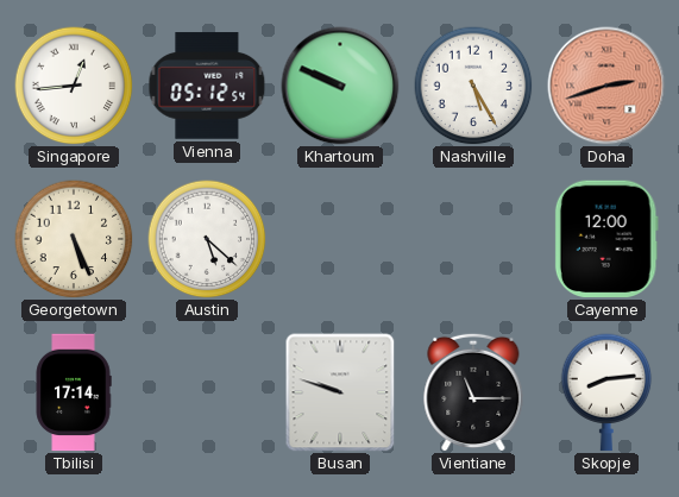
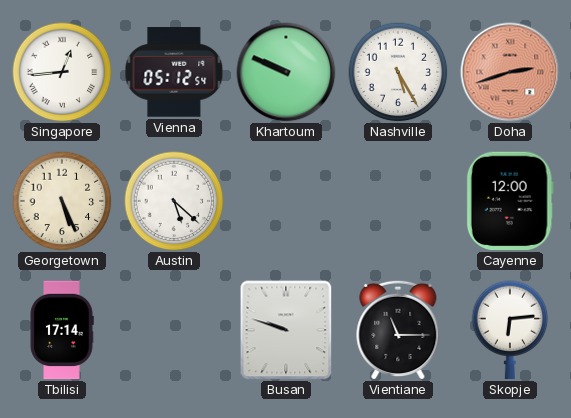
Skopje: 8:14 -> 6:14
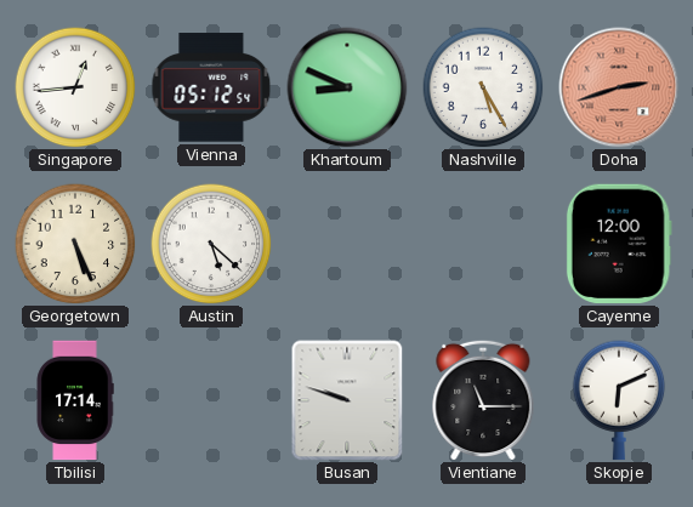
Khartoum: 9:49 -> 8:49
Skopje: 6:14 -> 6:11
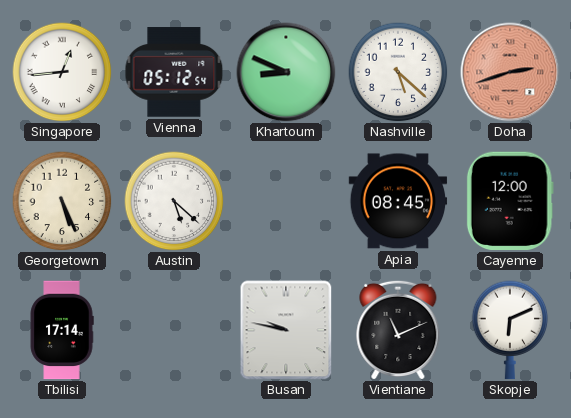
Nashville: 5:25 -> 5:22
Apia: none -> 08:45
Busan: 9:48 -> 9:47
Vientiane: 11:15 -> 11:11
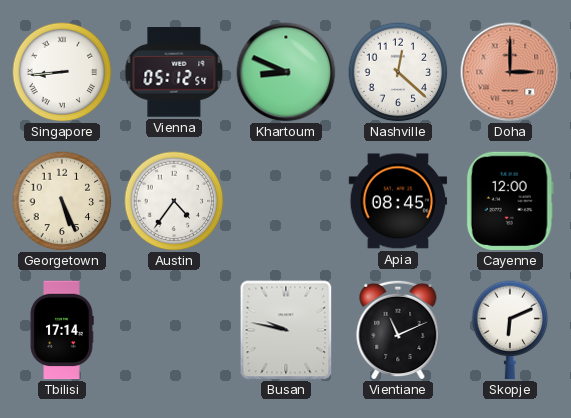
Singapore: 12:44 -> 8:44
Nashville: 5:22 -> 12:22
Doha: 2:42 -> 3:00
Austin: 5:22 -> 4:36
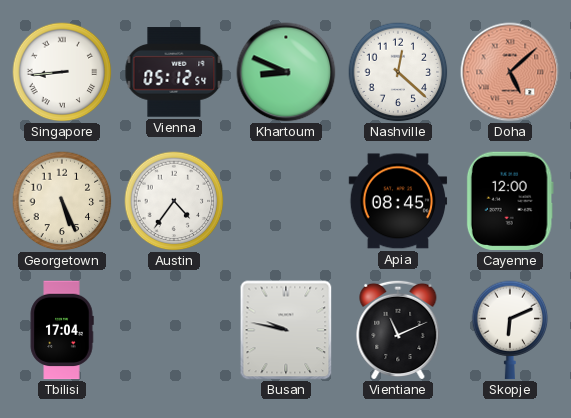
Doha: 3:00 -> 5:08
Tbilisi: 17:14 -> 17:04
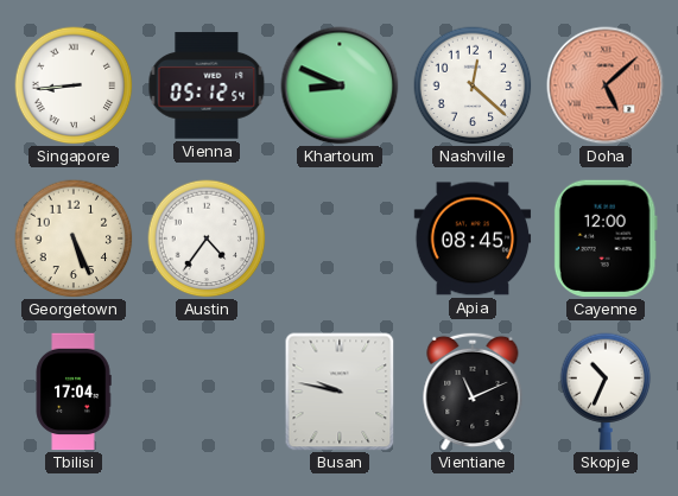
Skopje: 6:11 -> 10:34
